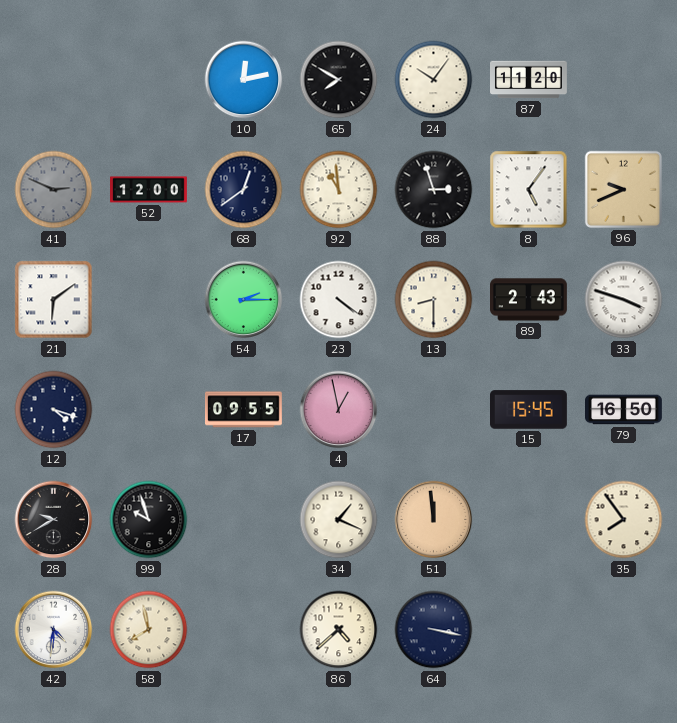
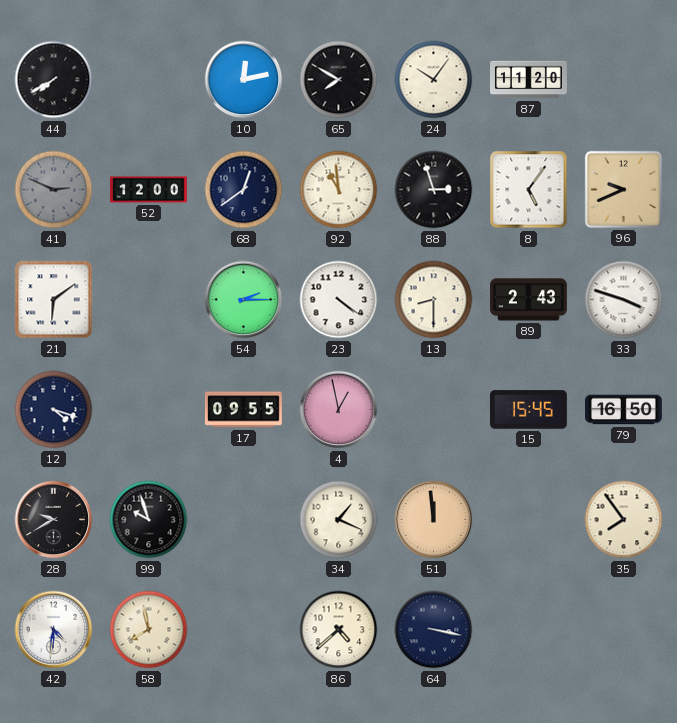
44: none -> 7:40
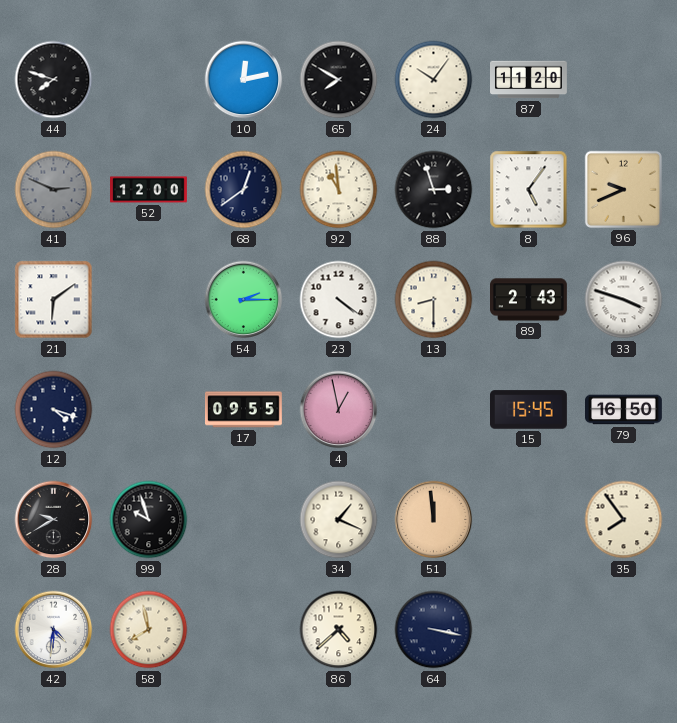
44: 7:40 -> 7:48
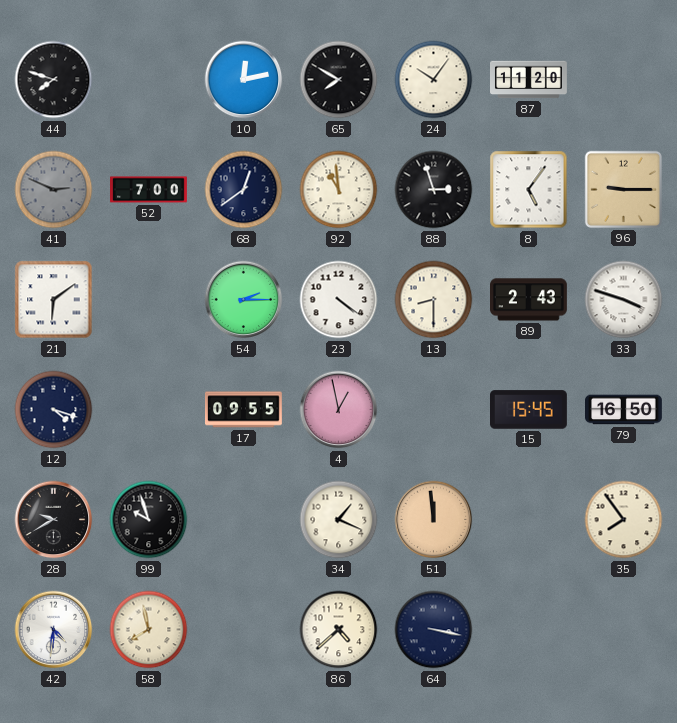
52: 12:00 -> 7:00
96: 9:41 -> 9:15
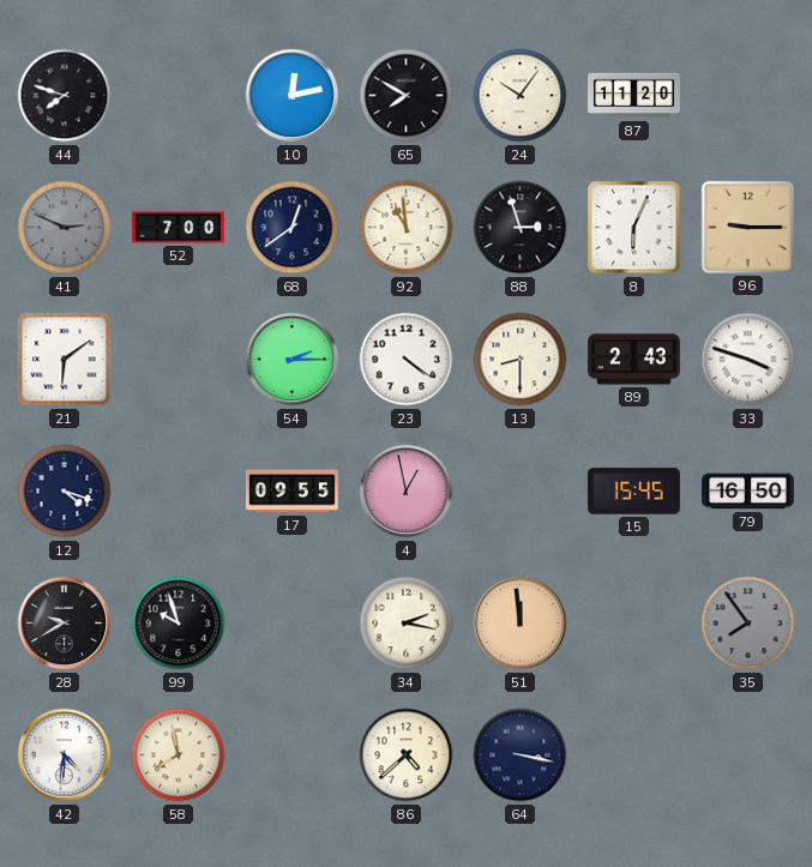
8: 5:06 -> 6:04
34: 1:19 -> 2:17
35 dial: cream -> grey
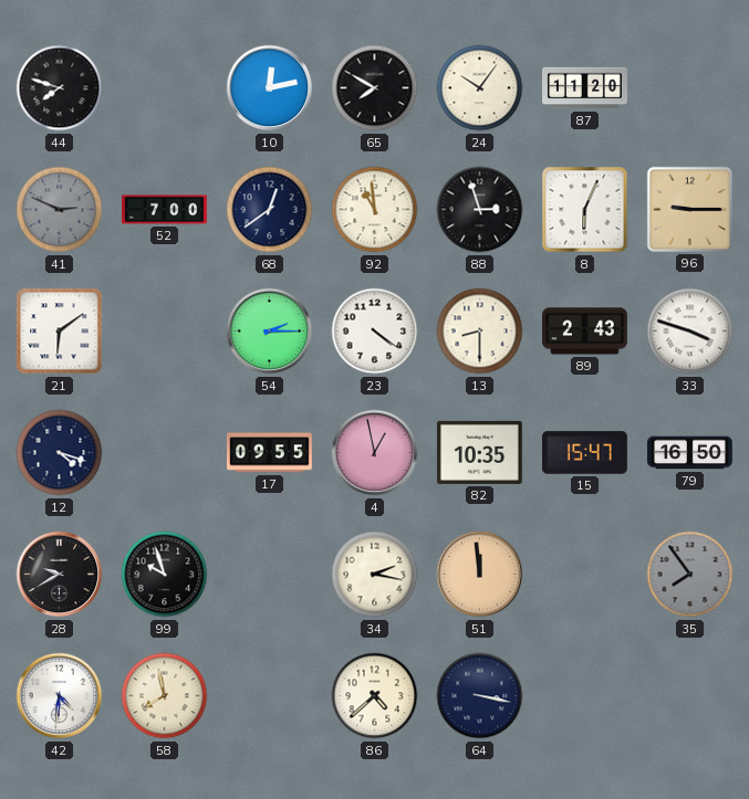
82: none -> 10:35
15: 15:45 -> 15:47
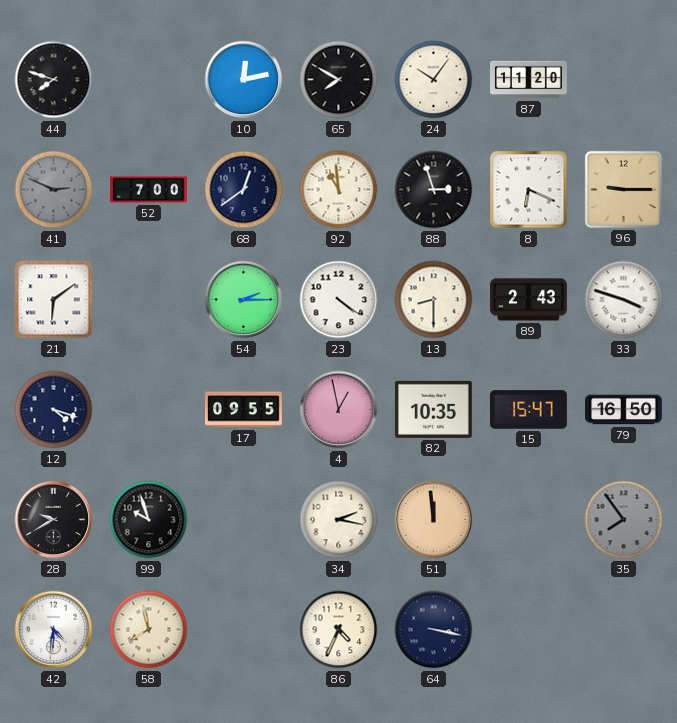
8: 6:04 -> 6:19
86: 4:38 -> 4:34
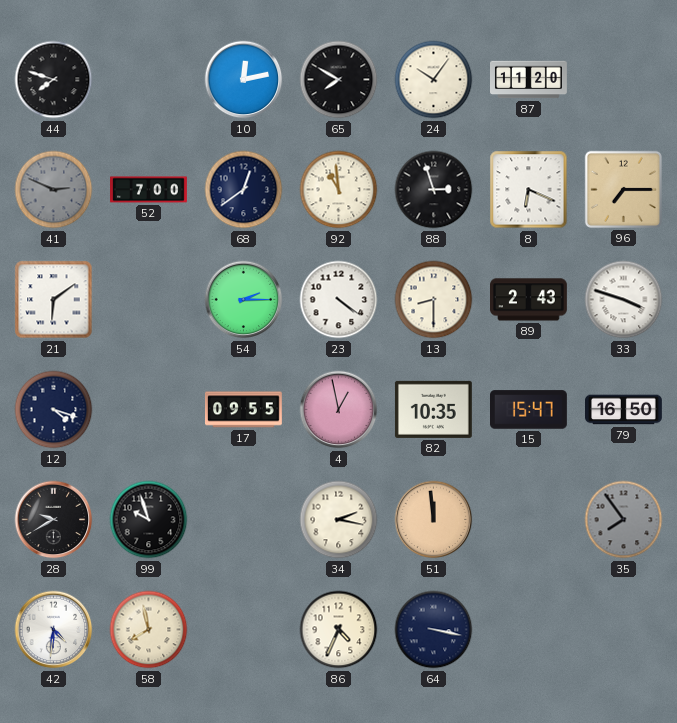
96: 9:15 -> 7:15
